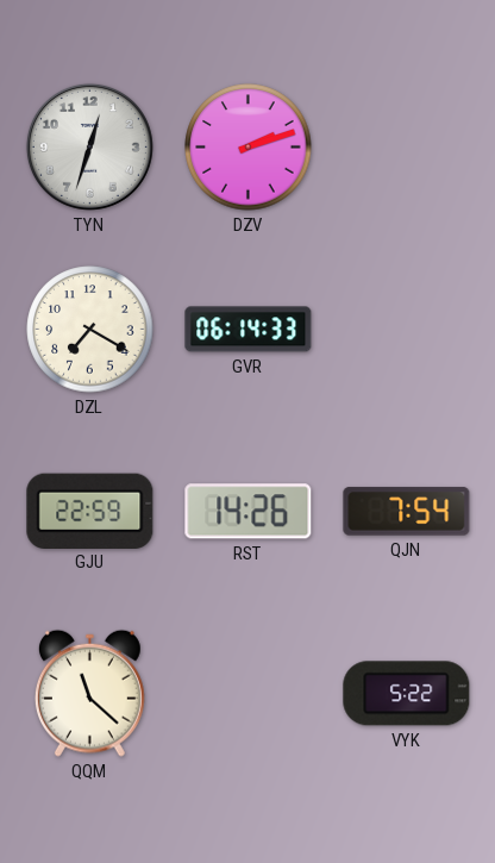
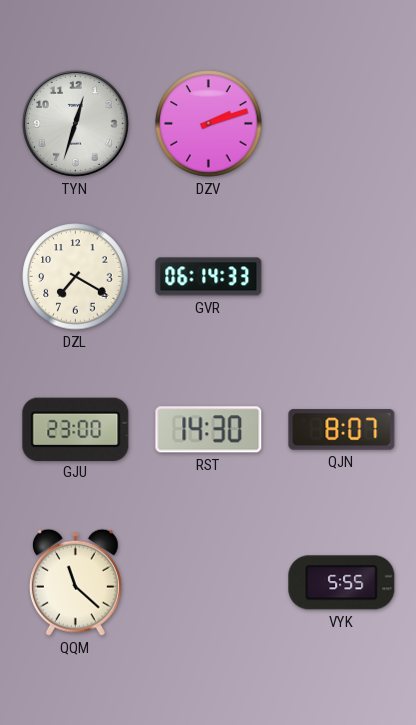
GJU: 22:59 -> 23:00
RST: 14:26 -> 14:30
QJN: 7:54 -> 8:07
VYK: 5:22 -> 5:55
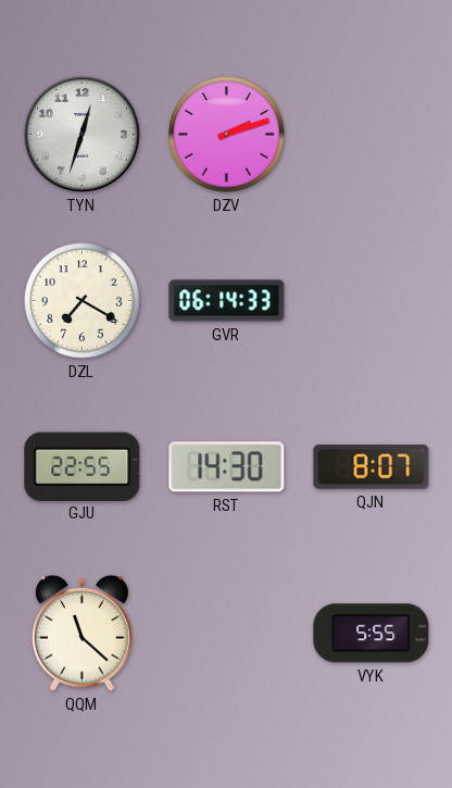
GJU: 23:00 -> 22:55
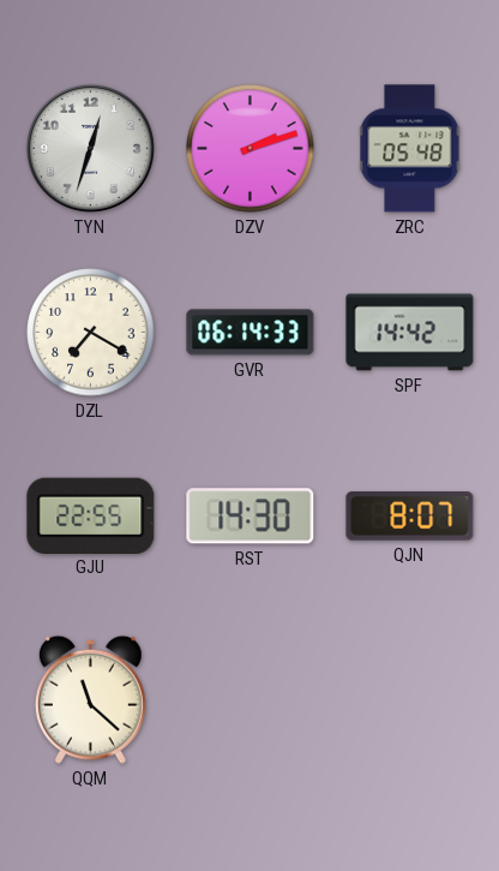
ZRC: none -> 05:48
SPF: none -> 14:42
VYK: 5:55 -> none
